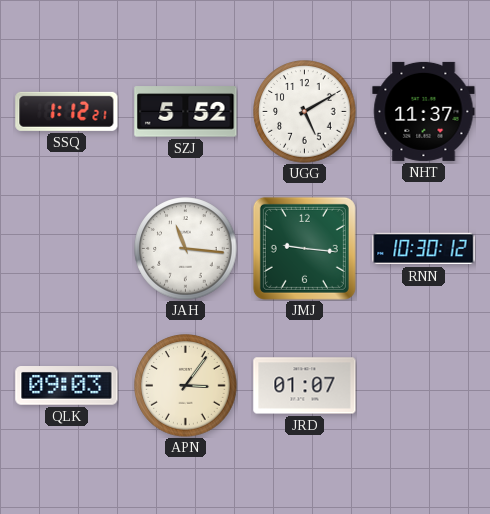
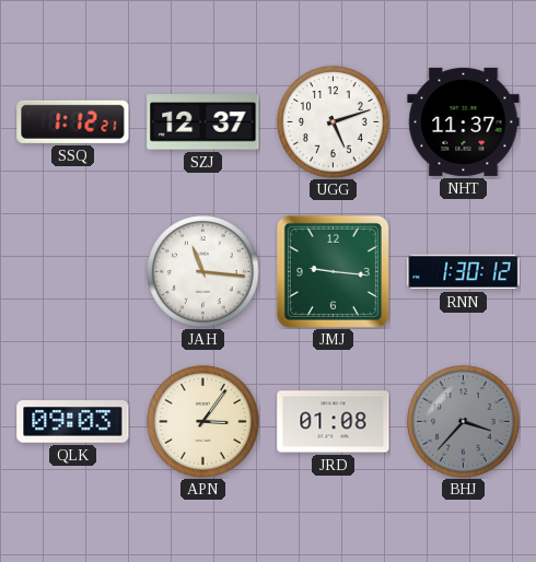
SZJ: 5:52 -> 12:37
UGG: 5:10 -> 5:12
RNN: 10:30 -> 1:30
JRD: 01:07 -> 01:08
BHJ: none -> 3:37
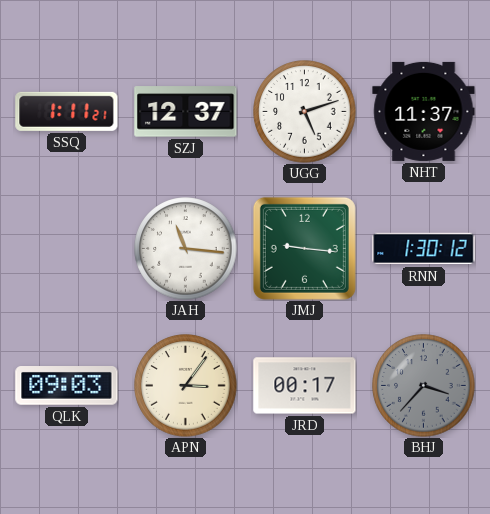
SSQ: 1:12 -> 1:11
JRD: 01:08 -> 00:17
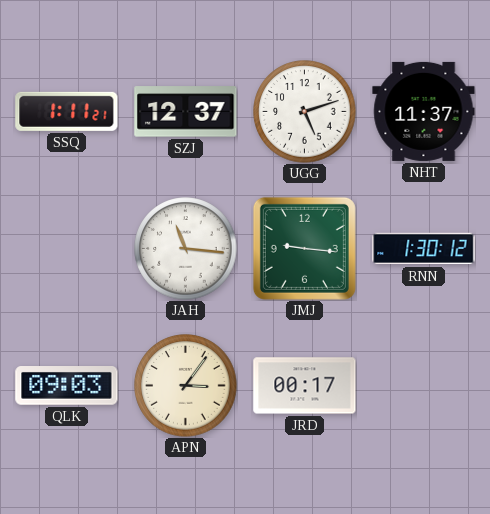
BHJ: 3:37 -> none
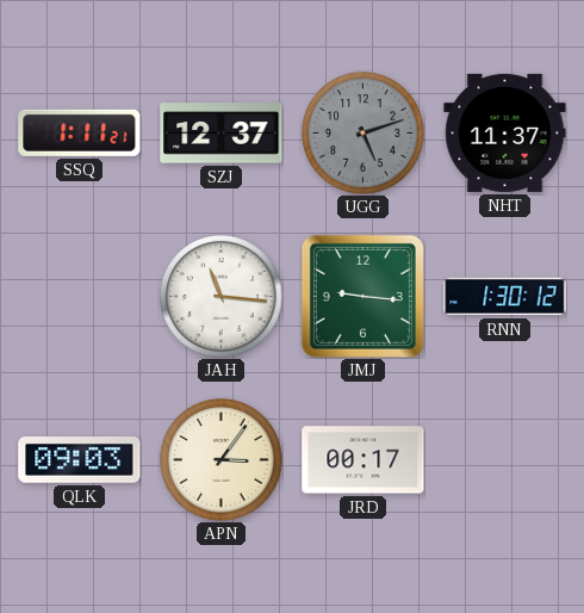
UGG dial: white -> grey
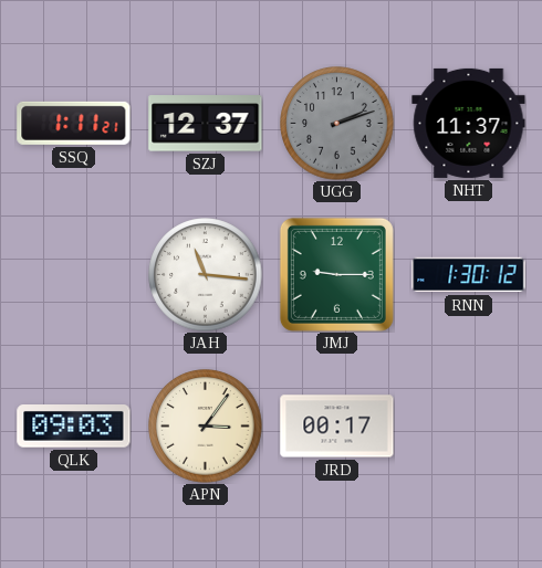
UGG: 5:12 -> 2:12
JMJ: 9:16 -> 9:15
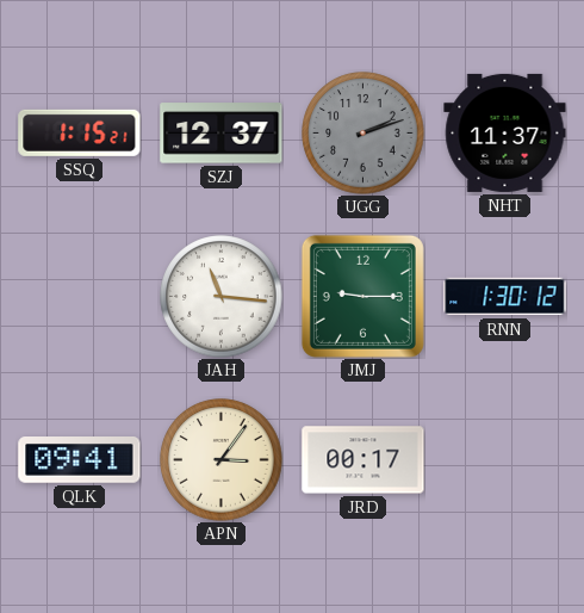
SSQ: 1:11 -> 1:15
QLK: 09:03 -> 09:41
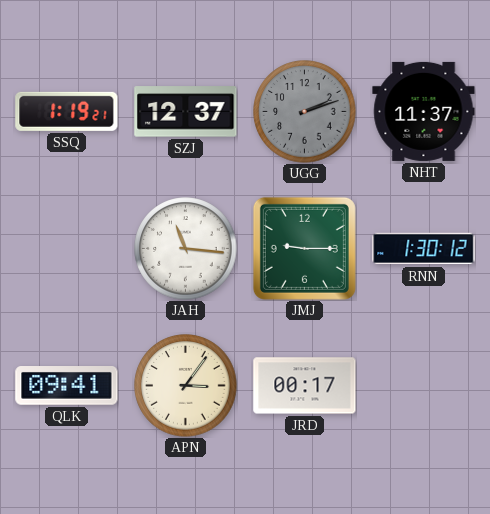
SSQ: 1:15 -> 1:19
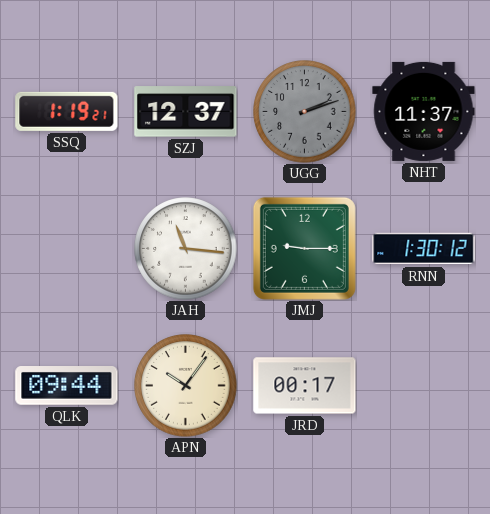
QLK: 09:41 -> 09:44
APN: 3:06 -> 10:06
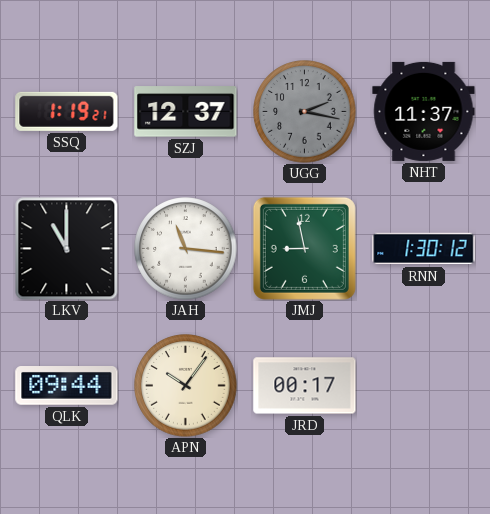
UGG: 2:12 -> 2:17
LKV: none -> 11:00
JMJ: 9:15 -> 8:58
